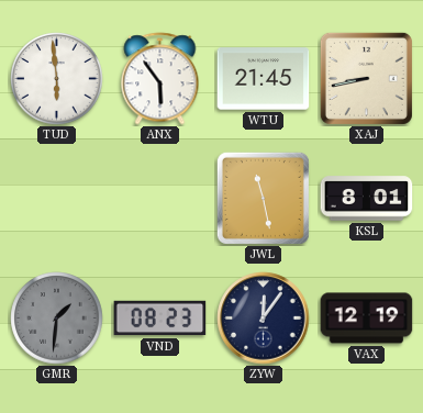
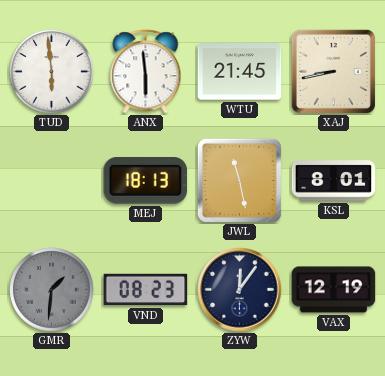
ANX: 5:54 -> 5:59
MEJ: none -> 18:13
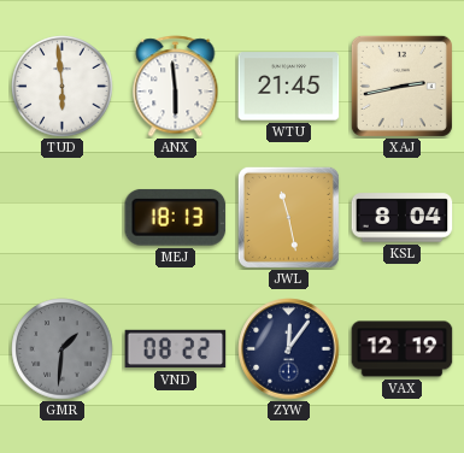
XAJ: 8:43 -> 2:43
KSL: 8:01 -> 8:04
VND: 08:23 -> 08:22
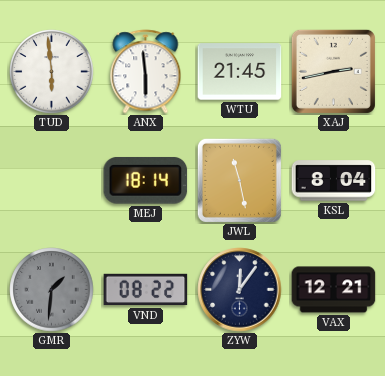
MEJ: 18:13 -> 18:14
VAX: 12:19 -> 12:21
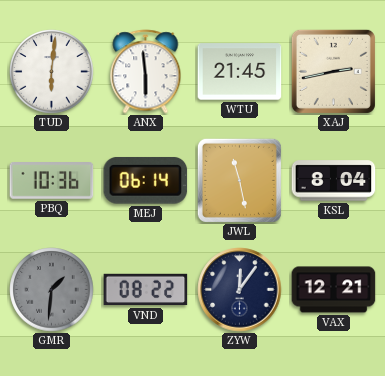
TUD: 5:59 -> 6:01
PBQ: none -> 10:36
MEJ: 18:14 -> 06:14
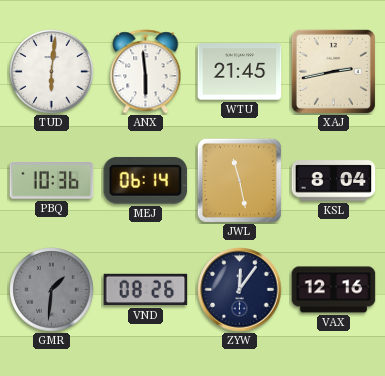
VND: 08:22 -> 08:26
VAX: 12:21 -> 12:16
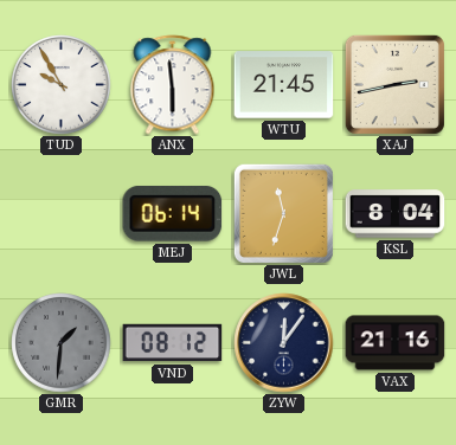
TUD: 6:01 -> 9:55
PBQ: 10:36 -> none
JWL: 11:28 -> 11:33
VND: 08:26 -> 08:12
VAX: 12:16 -> 21:16
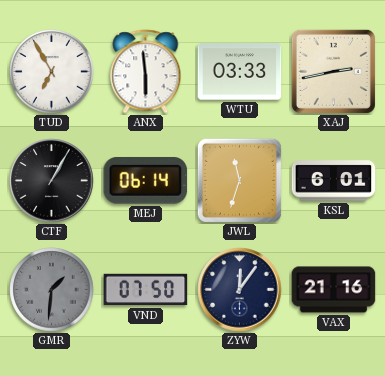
TUD: 9:55 -> 6:55
WTU: 21:45 -> 03:33
CTF: none -> 1:05
KSL: 8:04 -> 6:01
VND: 08:12 -> 07:50
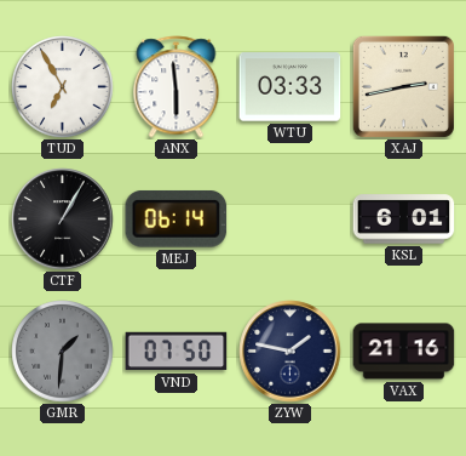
JWL: 11:33 -> none
ZYW: 12:06 -> 1:47
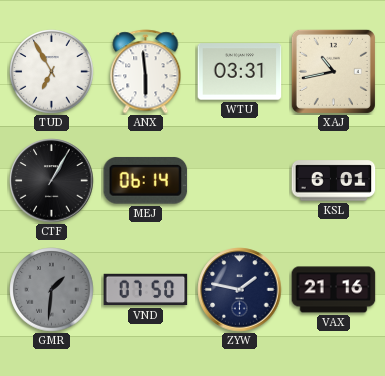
WTU: 03:33 -> 03:31
XAJ: 2:43 -> 10:43
